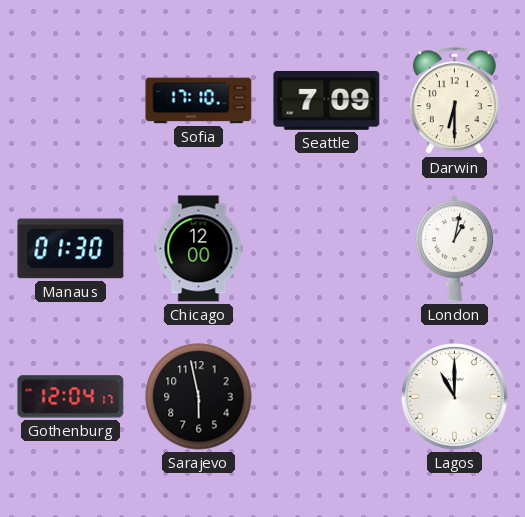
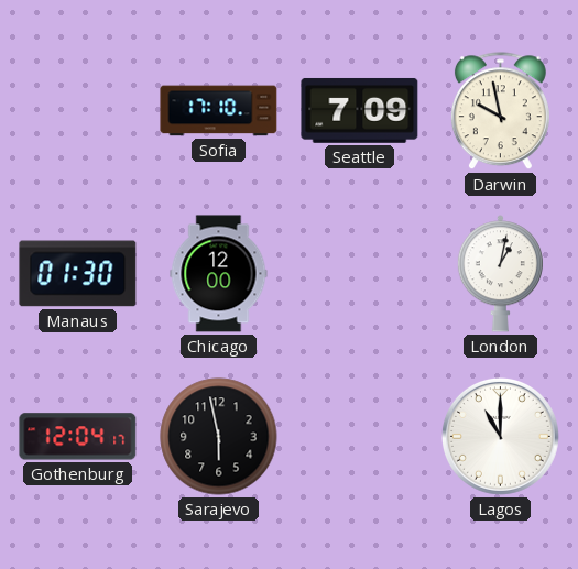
Darwin: 6:30 -> 9:58
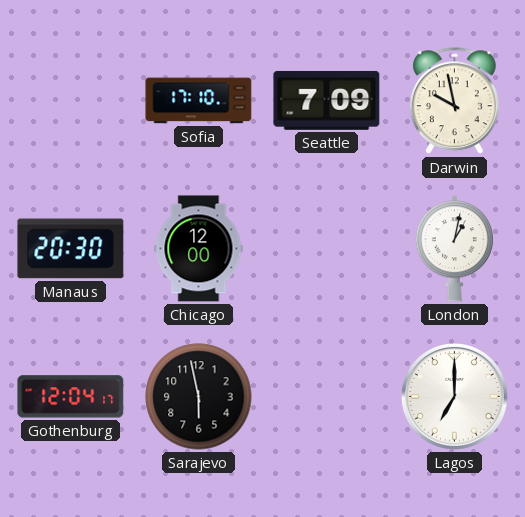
Manaus: 01:30 -> 20:30
Lagos: 11:00 -> 7:00
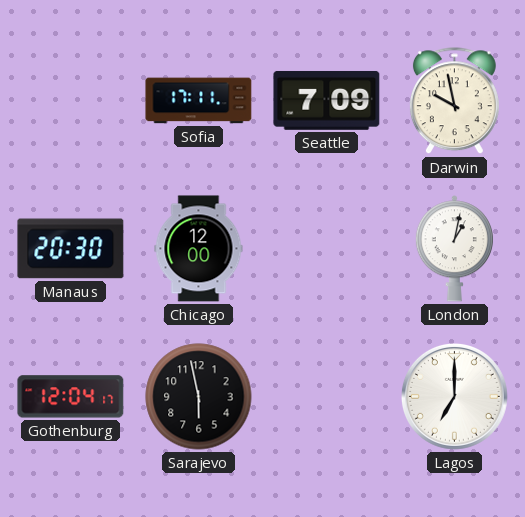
Sofia: 17:10 -> 17:11
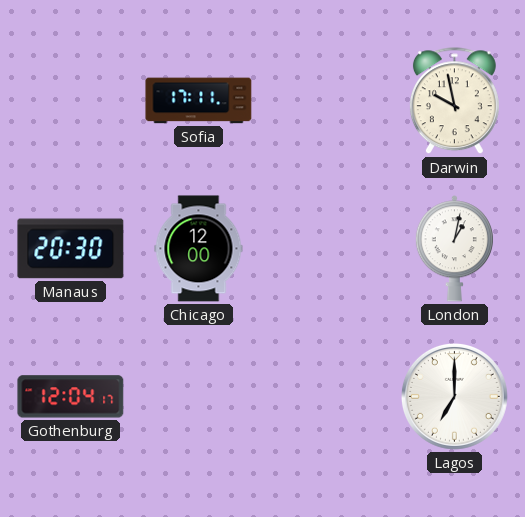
Seattle: 7:09 -> none
Sarajevo: 5:58 -> none
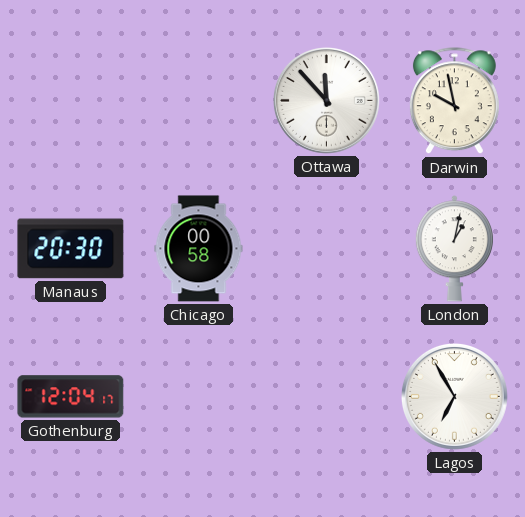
Sofia: 17:11 -> none
Ottawa: none -> 11:53
Chicago: 12:00 -> 00:58
Lagos: 7:00 -> 6:55
